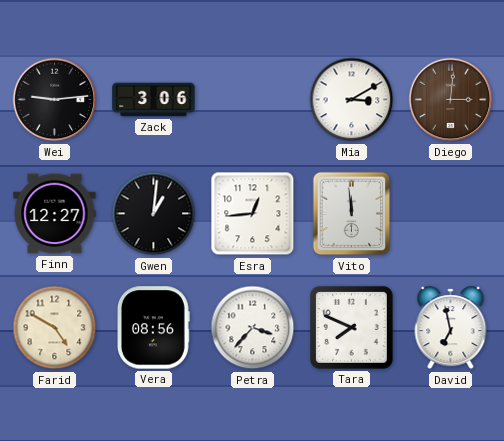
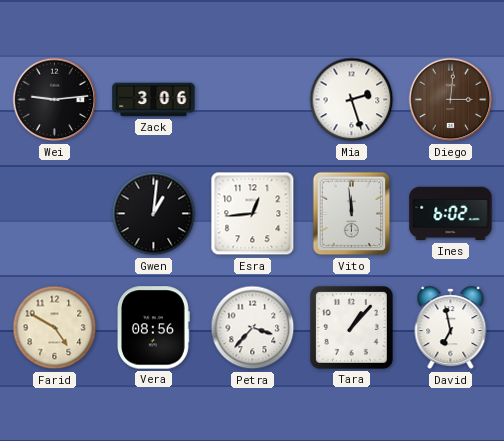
Mia: 3:10 -> 2:27
Finn: 12:27 -> none
Ines: none -> 6:02
Tara: 7:49 -> 1:07
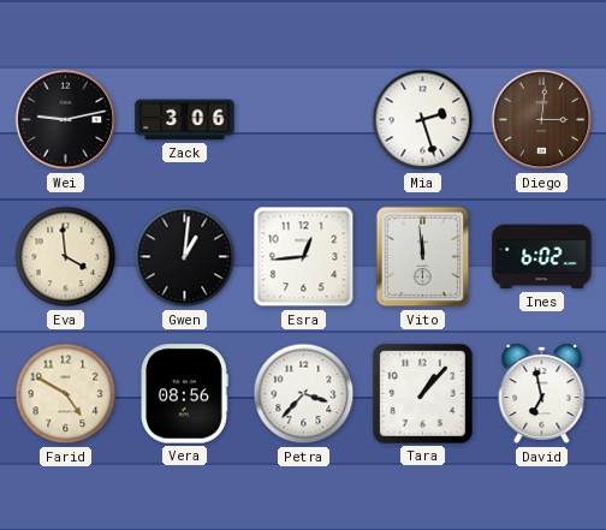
Wei: 9:14 -> 9:13
Eva: none -> 3:59
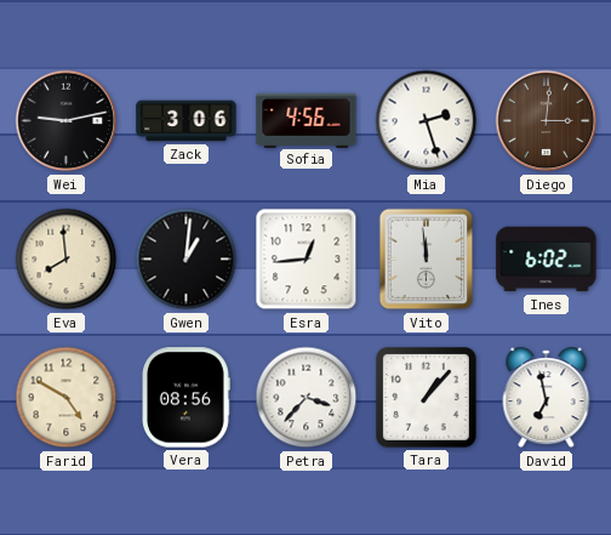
Sofia: none -> 4:56
Eva: 3:59 -> 7:59
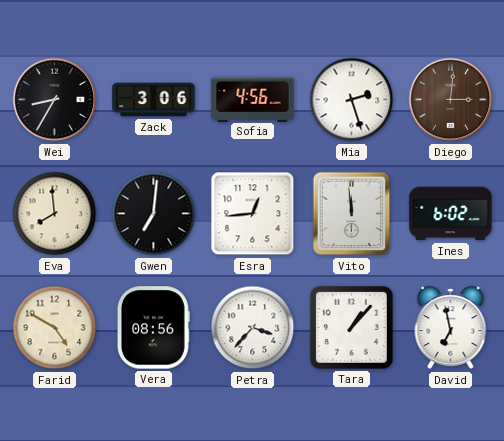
Wei: 9:13 -> 8:35
Gwen: 1:01 -> 7:01
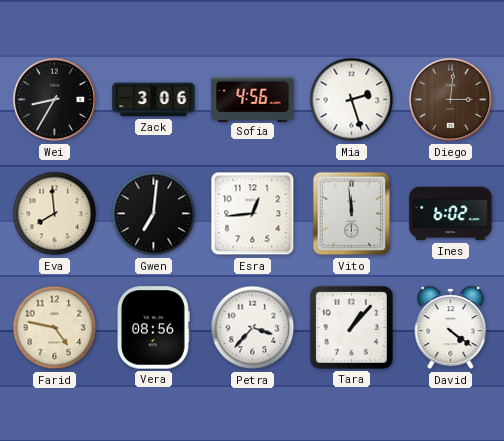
Farid: 4:50 -> 4:47
David: 6:58 -> 4:21
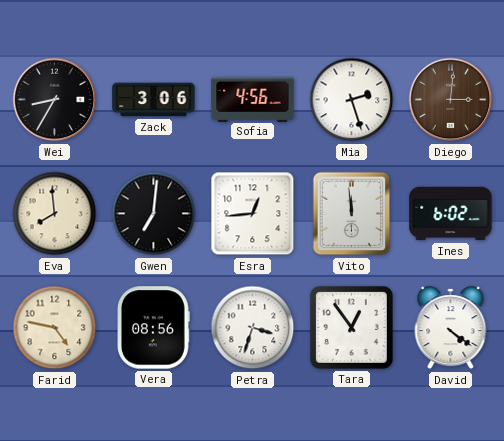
Petra: 3:37 -> 3:33
Tara: 1:07 -> 12:54
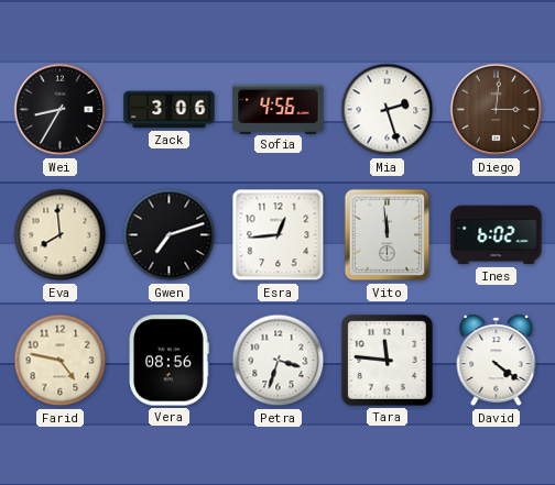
Gwen: 7:01 -> 7:12
Tara: 12:54 -> 11:46
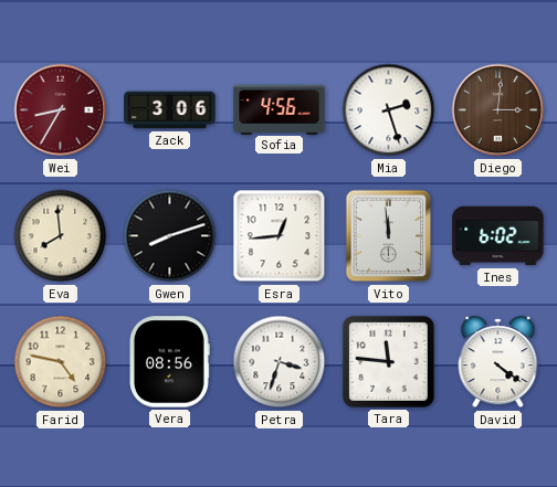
Wei dial: black -> burgundy
Gwen: 7:12 -> 8:12
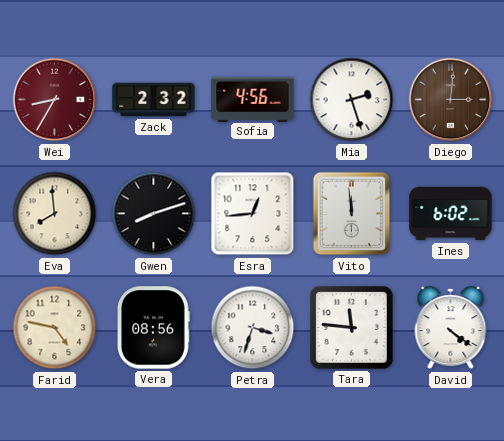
Zack: 3:06 -> 2:32
